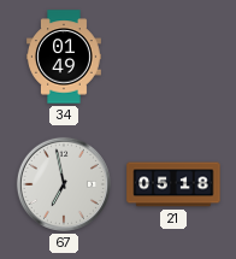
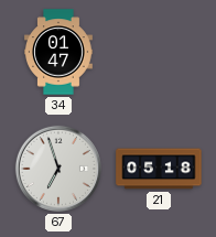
34: 01:49 -> 01:47
67: 6:58 -> 6:57
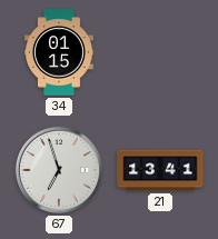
34: 01:47 -> 01:15
21: 05:18 -> 13:41
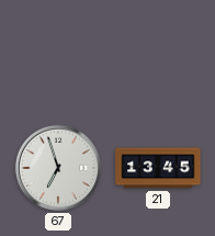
34: 01:15 -> none
21: 13:41 -> 13:45
